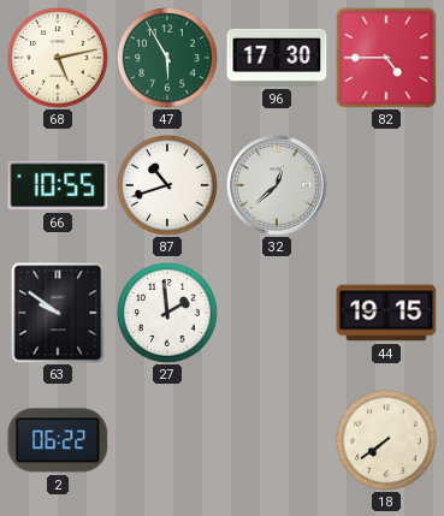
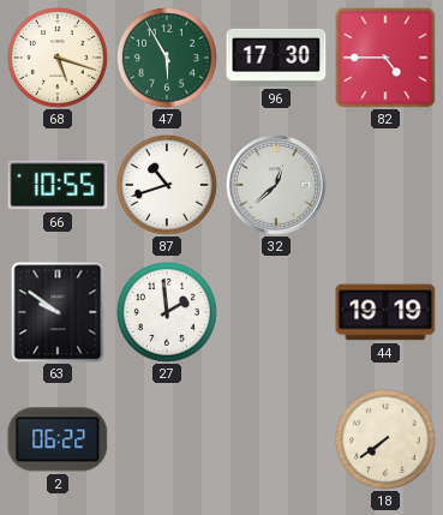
68: 5:13 -> 5:18
44: 19:15 -> 19:19
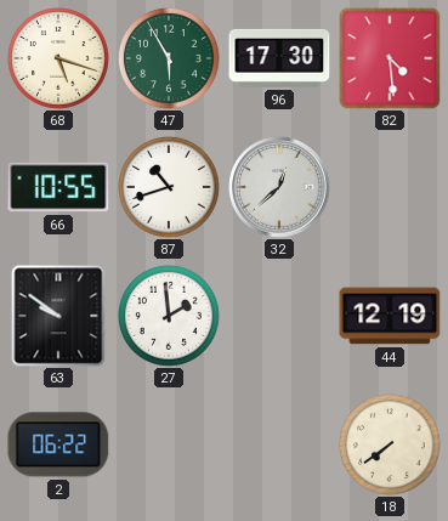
82: 4:45 -> 4:29
44: 19:19 -> 12:19
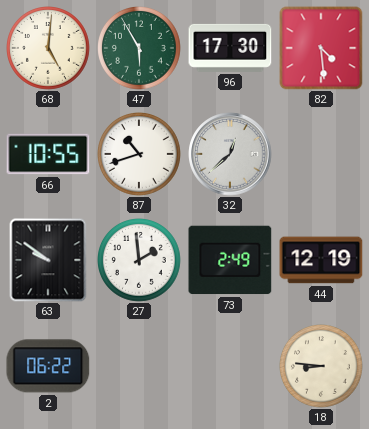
68: 5:18 -> 5:01
73: none -> 2:49
18: 7:39 -> 8:46
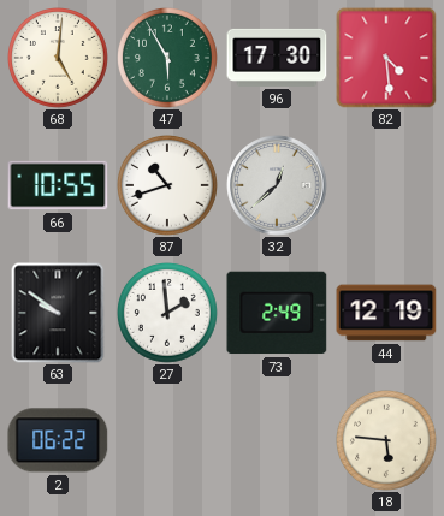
18: 8:46 -> 5:46
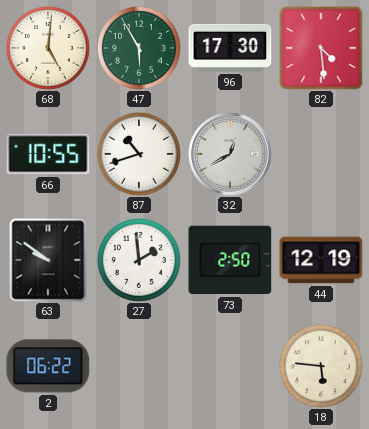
32: 12:38 -> 12:40
73: 2:49 -> 2:50
